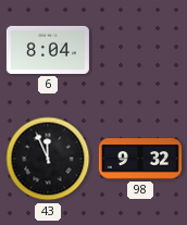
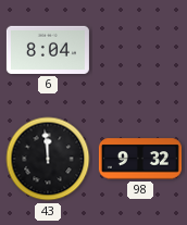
43: 11:56 -> 11:59
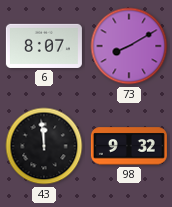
6: 8:04 -> 8:07
73: none -> 8:10
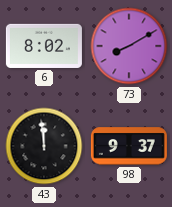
6: 8:07 -> 8:02
98: 9:32 -> 9:37
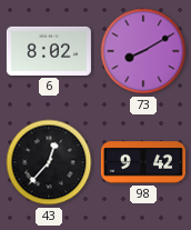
43: 11:59 -> 12:37
98: 9:37 -> 9:42
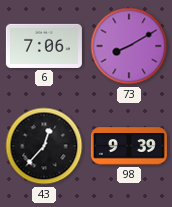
6: 8:02 -> 7:06
98: 9:42 -> 9:39
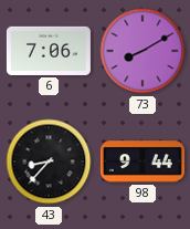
43: 12:37 -> 8:37
98: 9:39 -> 9:44
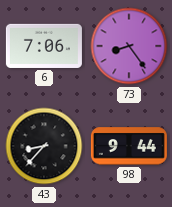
73: 8:10 -> 8:24
